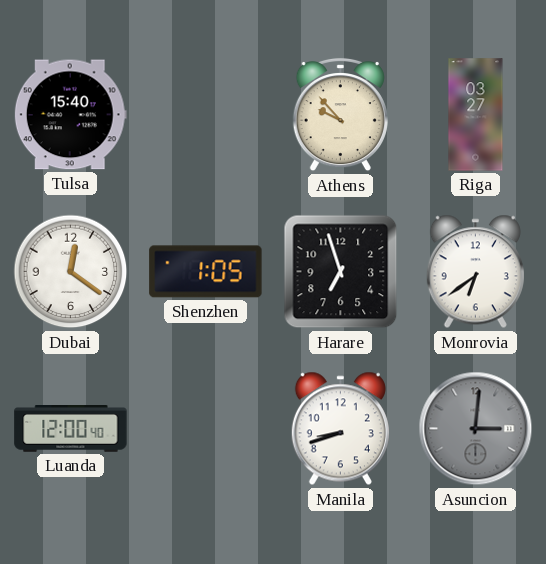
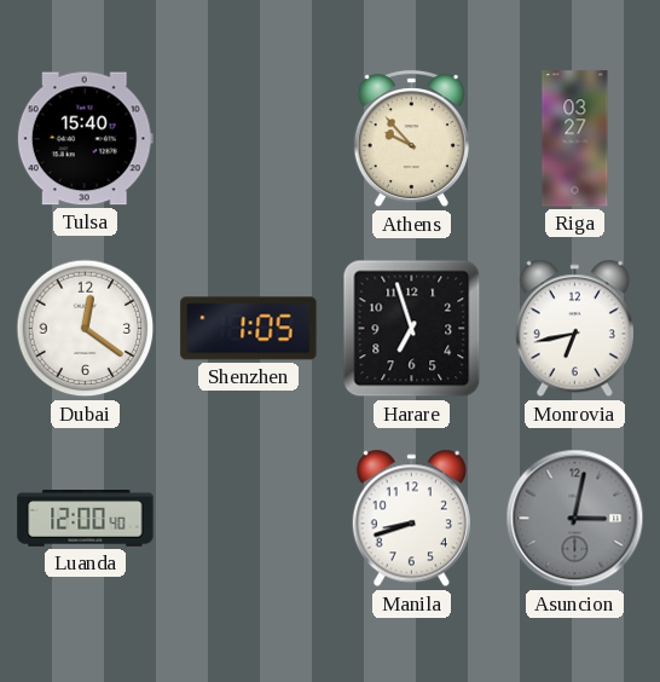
Monrovia: 6:39 -> 6:43
Asuncion: 3:01 -> 3:02
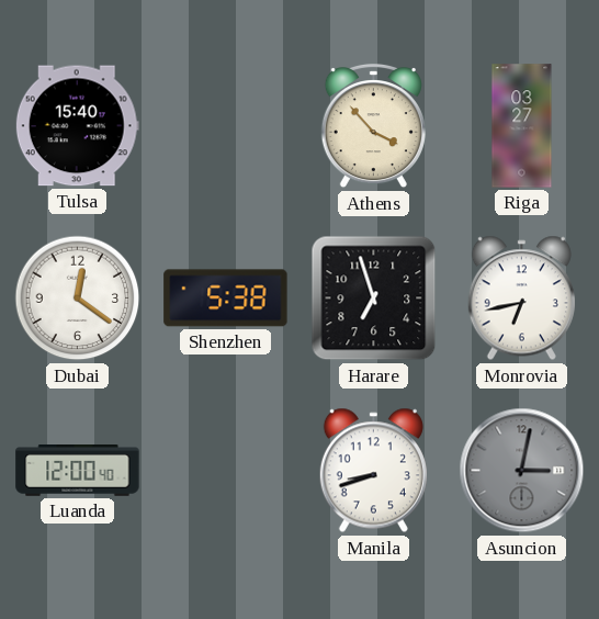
Athens: 9:53 -> 3:53
Shenzhen: 1:05 -> 5:38
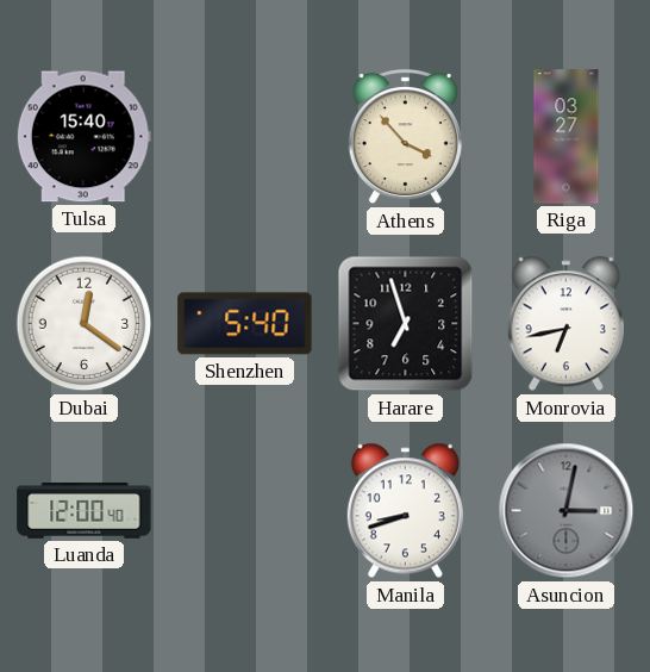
Shenzhen: 5:38 -> 5:40
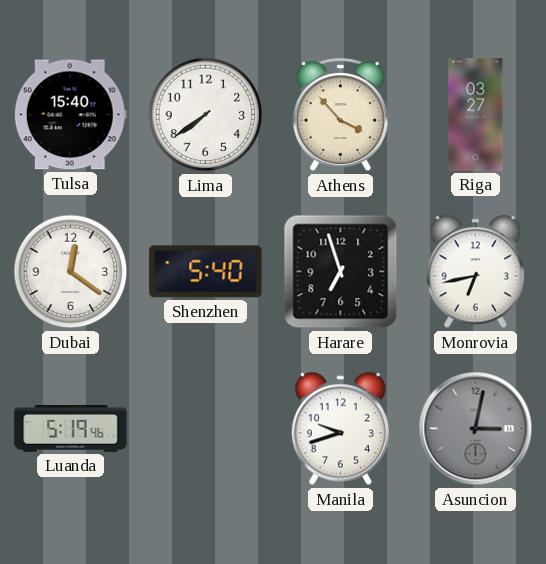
Lima: none -> 7:39
Luanda: 12:00 -> 5:19
Manila: 8:42 -> 9:42
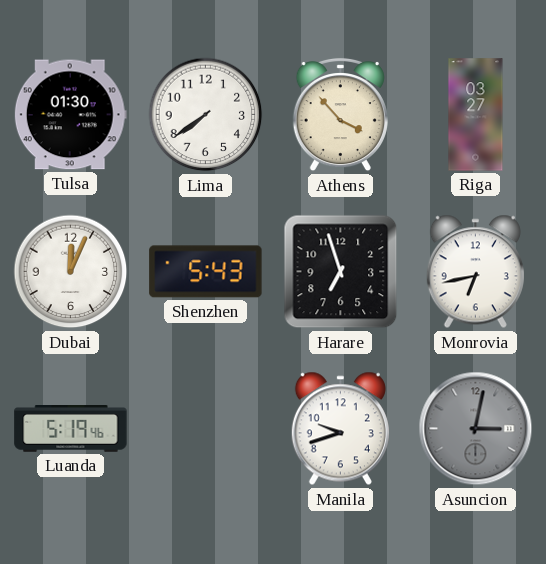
Tulsa: 15:40 -> 01:30
Dubai: 12:21 -> 12:04
Shenzhen: 5:40 -> 5:43
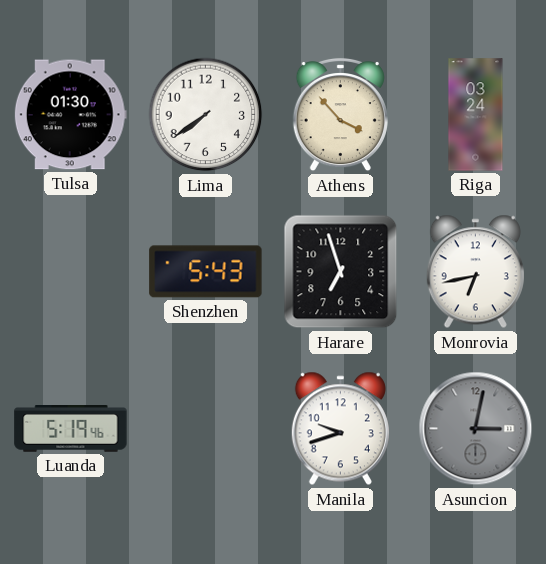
Riga: 03:27 -> 03:24
Dubai: 12:04 -> none
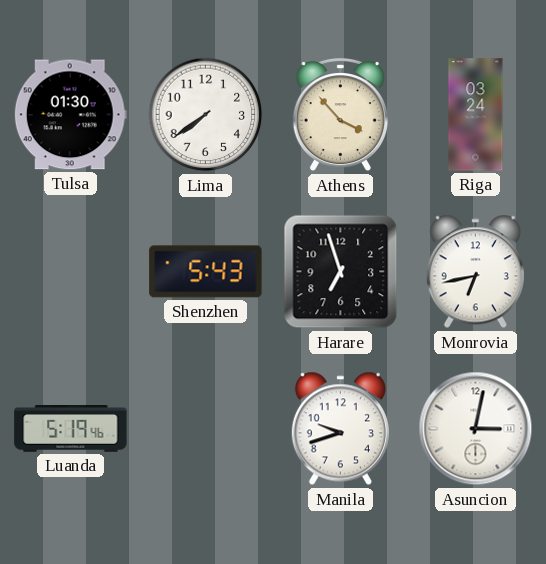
Asuncion dial: grey -> white
